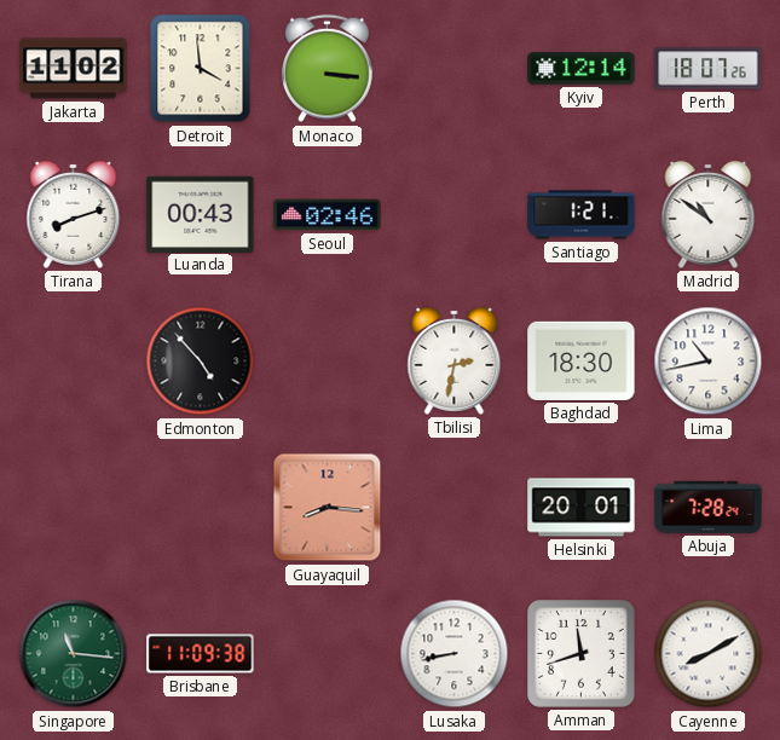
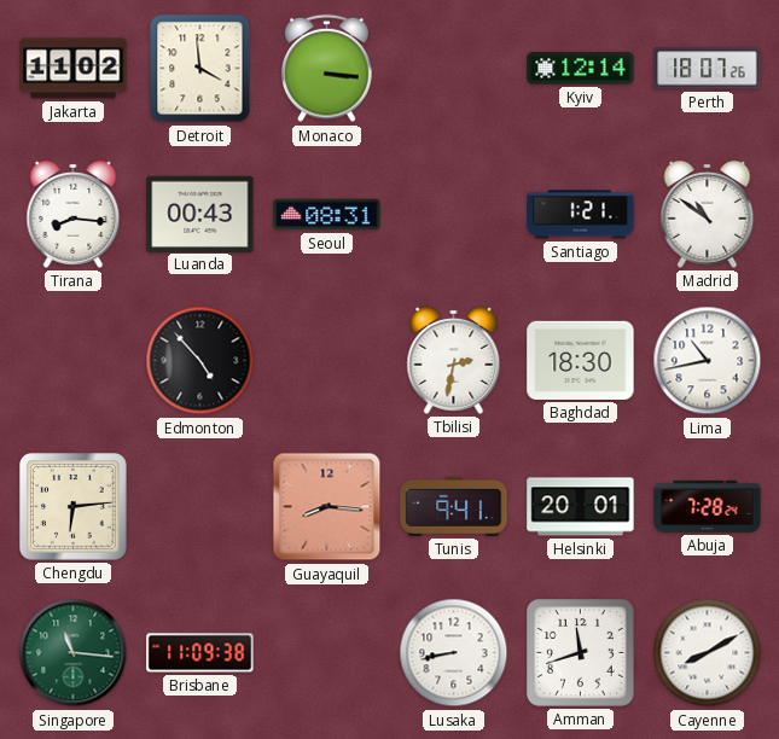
Tirana: 8:12 -> 8:16
Seoul: 02:46 -> 08:31
Chengdu: none -> 6:14
Tunis: none -> 9:41
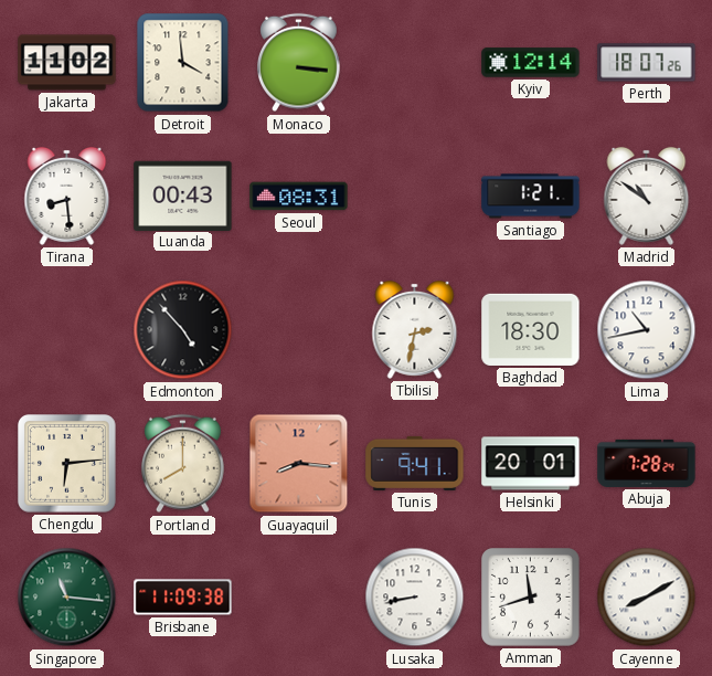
Tirana: 8:16 -> 8:29
Portland: none -> 8:00
